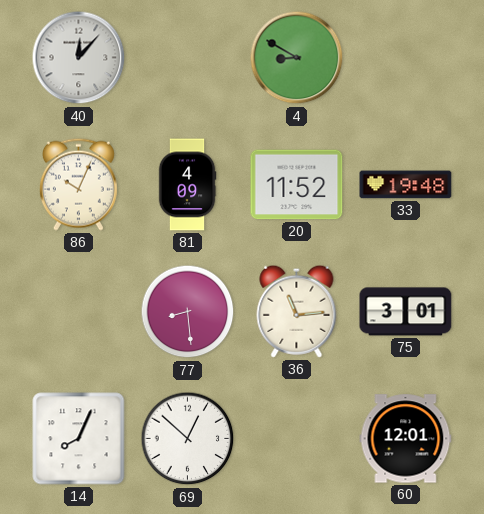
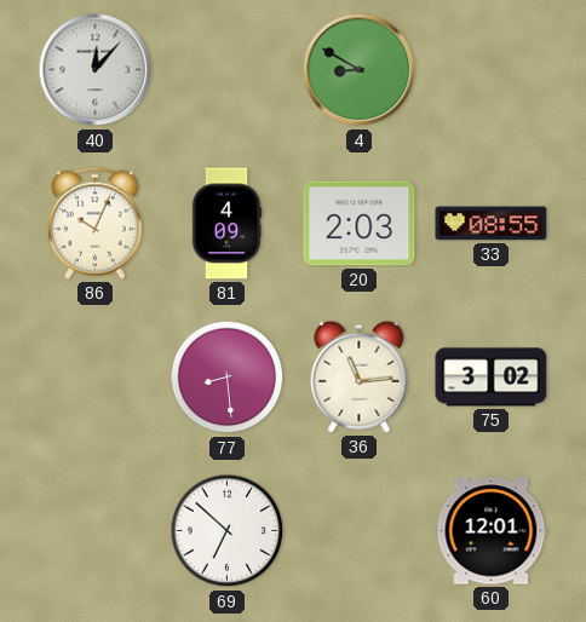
20: 11:52 -> 2:03
33: 19:48 -> 08:55
75: 3:01 -> 3:02
14: 8:04 -> none
69: 12:52 -> 6:52
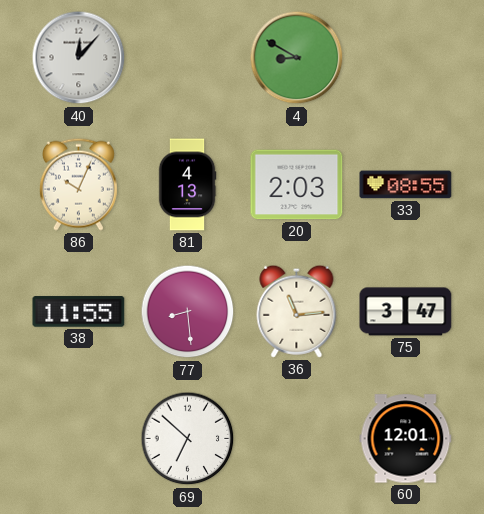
81: 4:09 -> 4:13
38: none -> 11:55
75: 3:02 -> 3:47
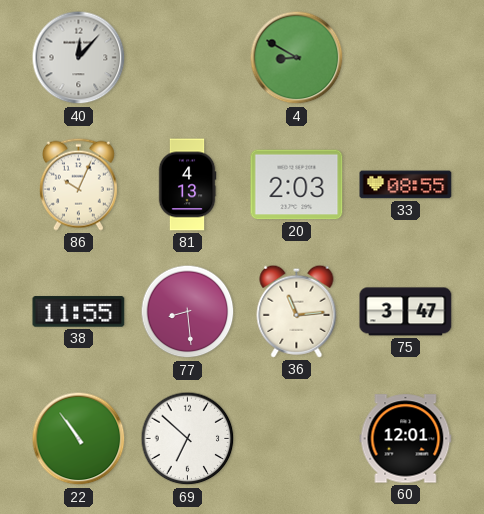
22: none -> 10:54
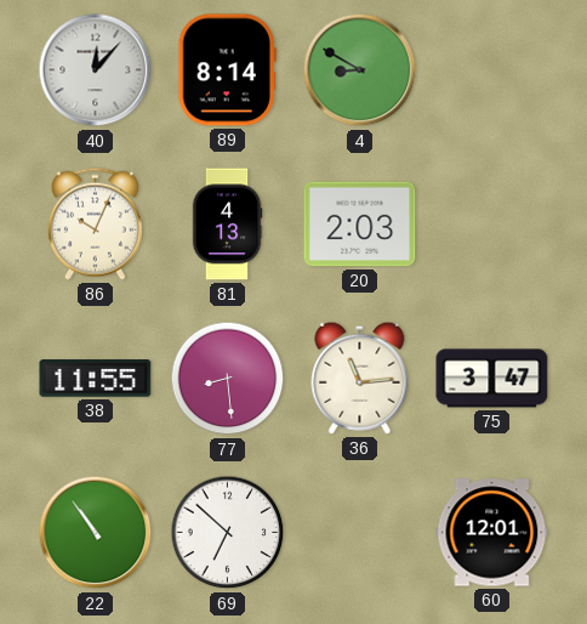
89: none -> 8:14
33: 08:55 -> none
